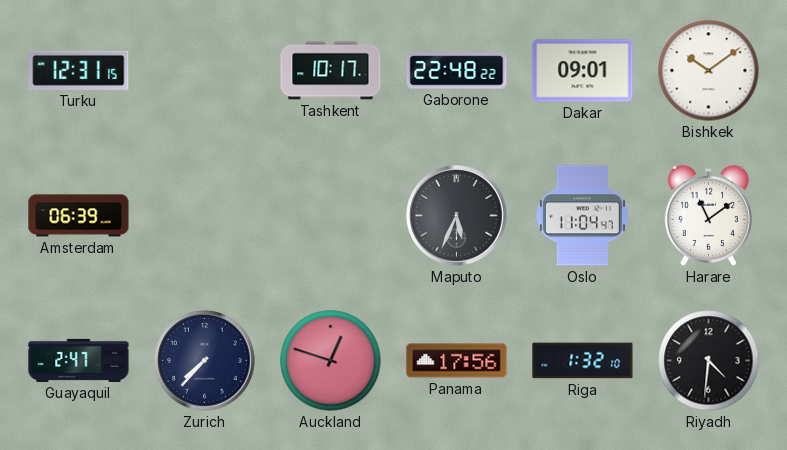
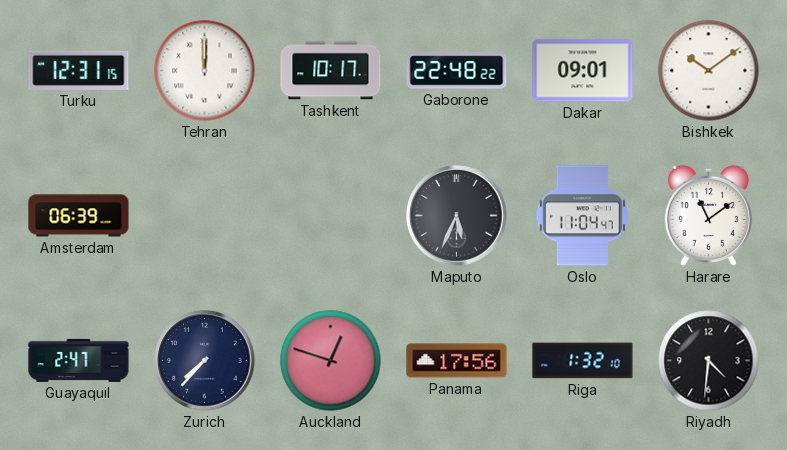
Tehran: none -> 12:00
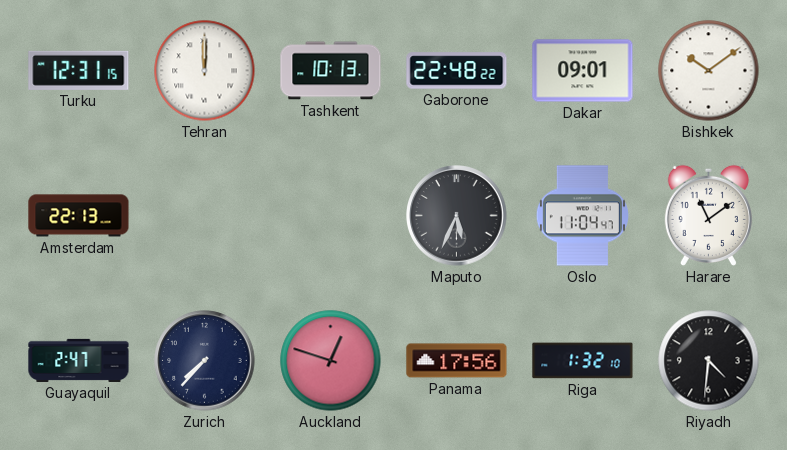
Tashkent: 10:17 -> 10:13
Amsterdam: 06:39 -> 22:13
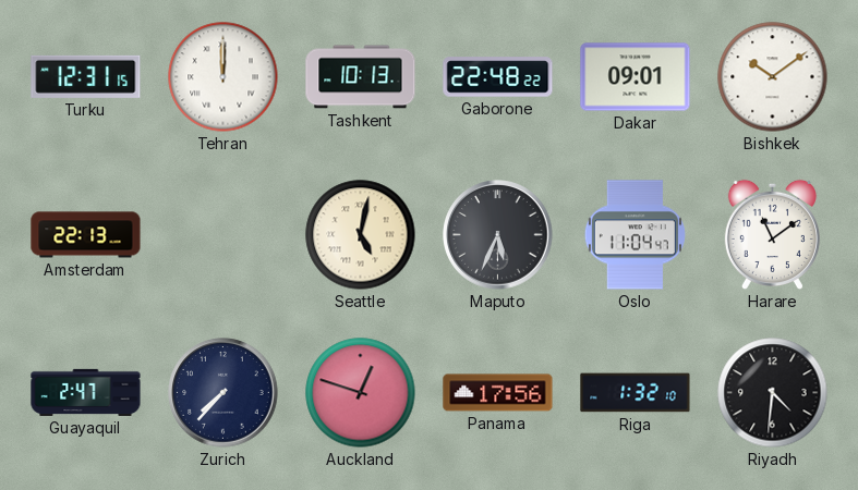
Seattle: none -> 5:02
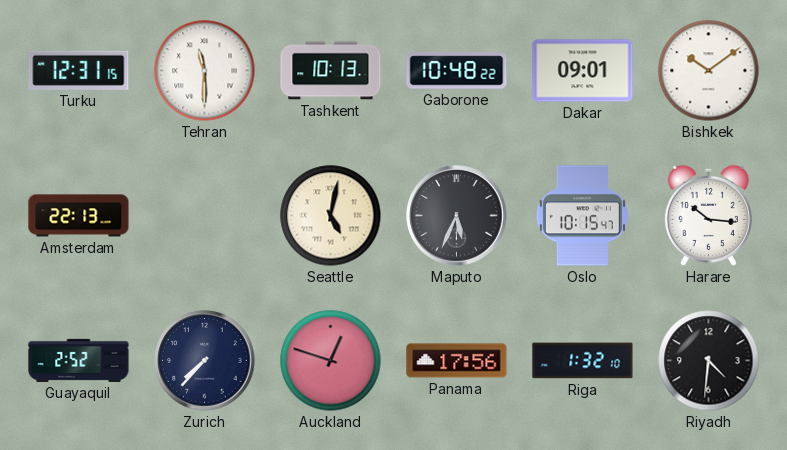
Tehran: 12:00 -> 11:30
Gaborone: 22:48 -> 10:48
Oslo: 11:04 -> 10:15
Harare: 11:09 -> 10:16
Guayaquil: 2:47 -> 2:52
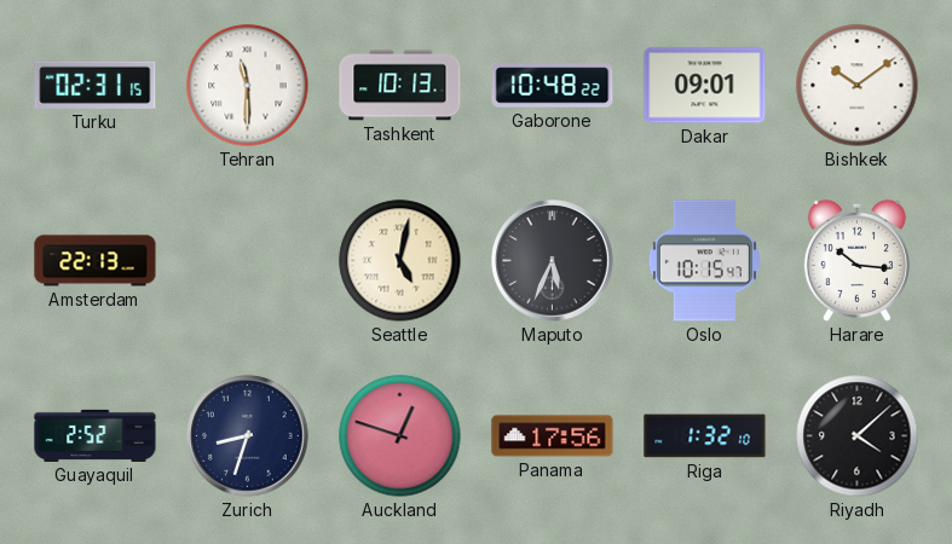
Turku: 12:31 -> 02:31
Zurich: 7:37 -> 8:33
Riyadh: 4:31 -> 4:08
